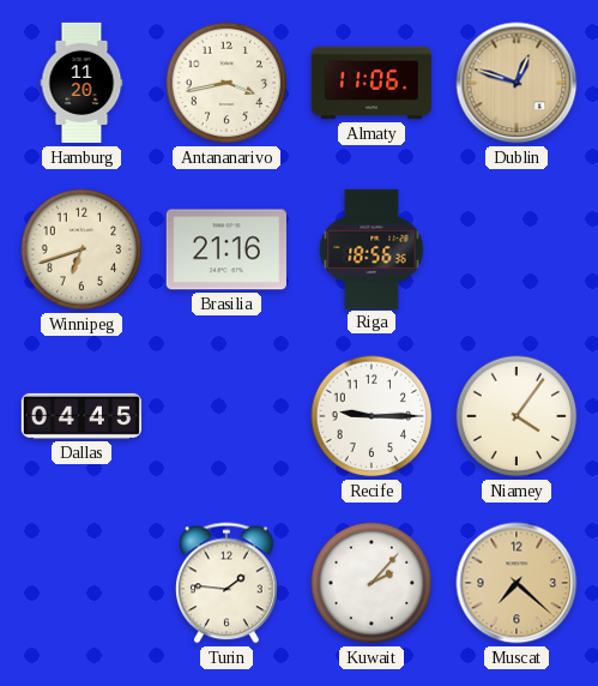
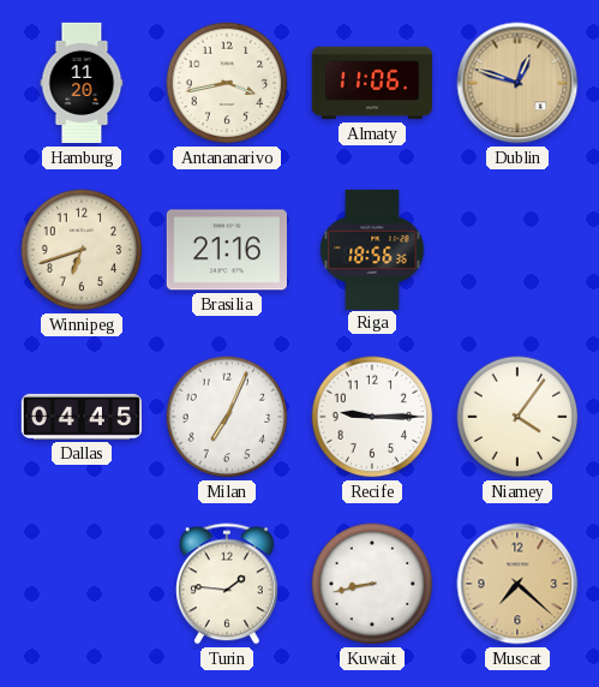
Milan: none -> 7:04
Kuwait: 2:07 -> 8:43
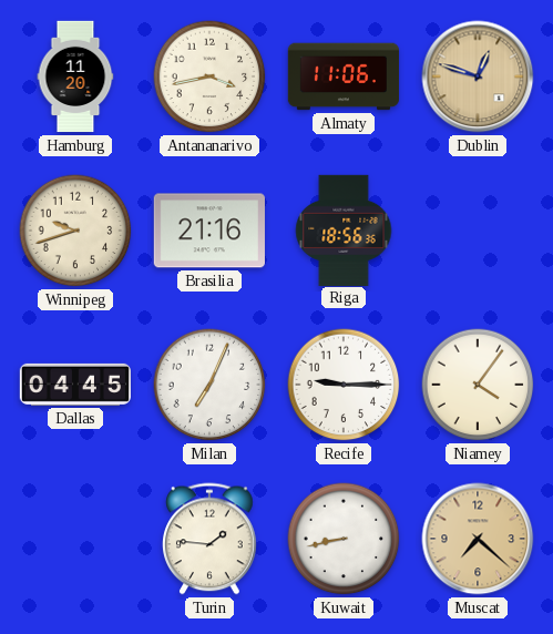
Winnipeg: 6:42 -> 9:42
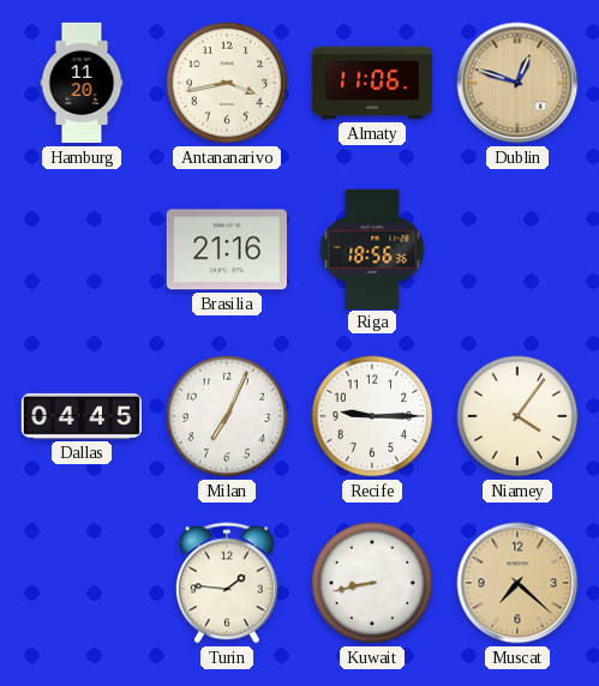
Winnipeg: 9:42 -> none
